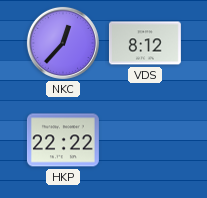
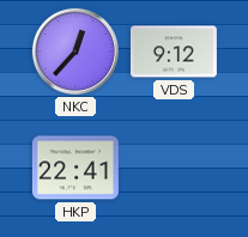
VDS: 8:12 -> 9:12
HKP: 22:22 -> 22:41
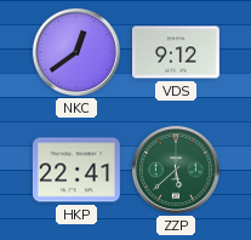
NKC: 12:37 -> 12:39
ZZP: none -> 5:38
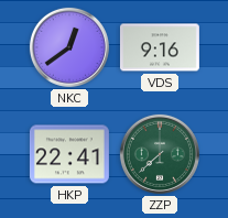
VDS: 9:12 -> 9:16
ZZP: 5:38 -> 7:38
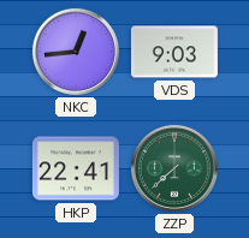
NKC: 12:39 -> 12:44
VDS: 9:16 -> 9:03
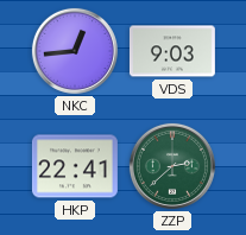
ZZP: 7:38 -> 2:38
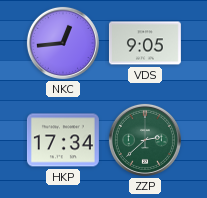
VDS: 9:03 -> 9:05
HKP: 22:41 -> 17:34
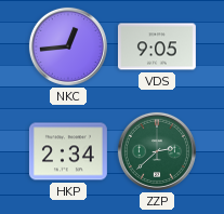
HKP: 17:34 -> 2:34
